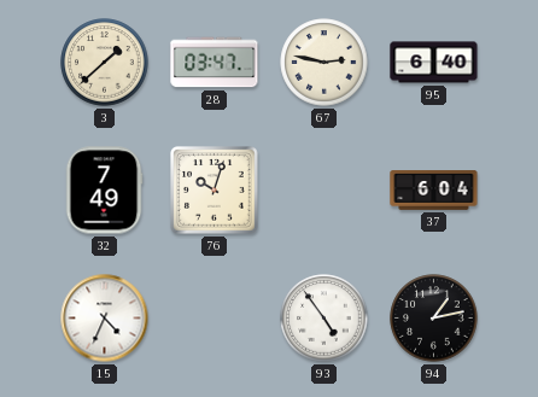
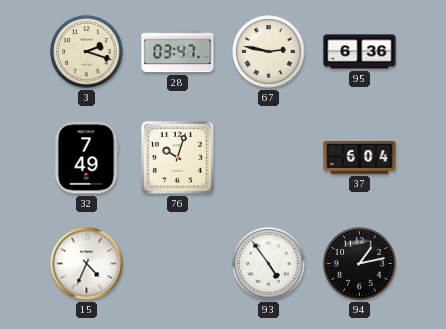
3: 1:38 -> 2:18
95: 6:40 -> 6:36
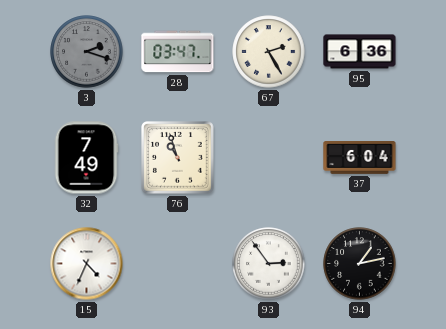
3 dial: cream -> grey
67: 2:47 -> 2:25
76: 10:03 -> 10:57
93: 4:54 -> 2:54
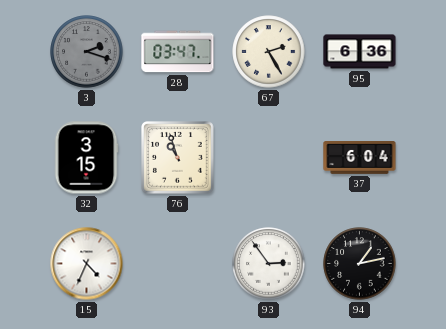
32: 7:49 -> 3:15
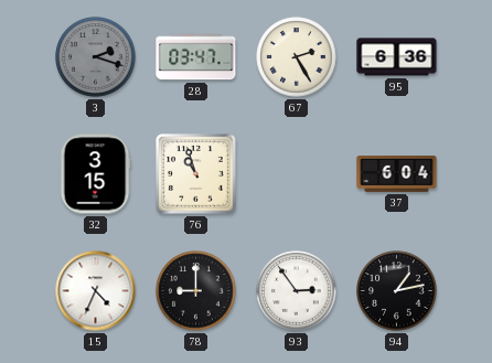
78: none -> 9:00
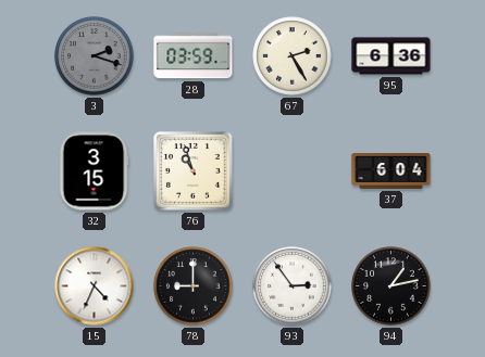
28: 03:47 -> 03:59
